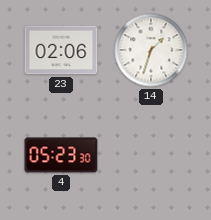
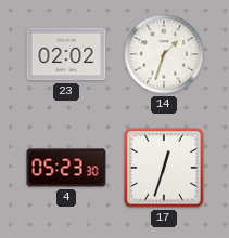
23: 02:06 -> 02:02
17: none -> 12:33
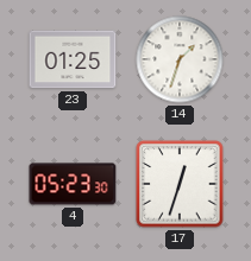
23: 02:02 -> 01:25
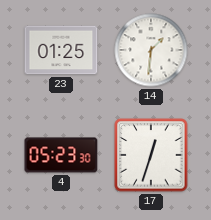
14: 1:33 -> 1:31
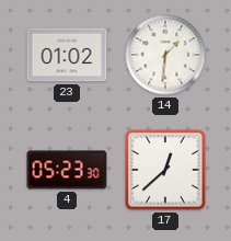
23: 01:25 -> 01:02
17: 12:33 -> 12:38
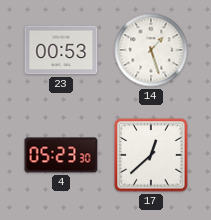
23: 01:02 -> 00:53
14: 1:31 -> 1:27
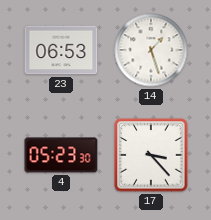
23: 00:53 -> 06:53
17: 12:38 -> 3:23
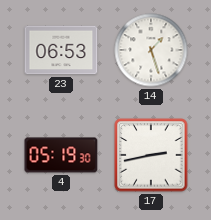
4: 05:23 -> 05:19
17: 3:23 -> 2:43
